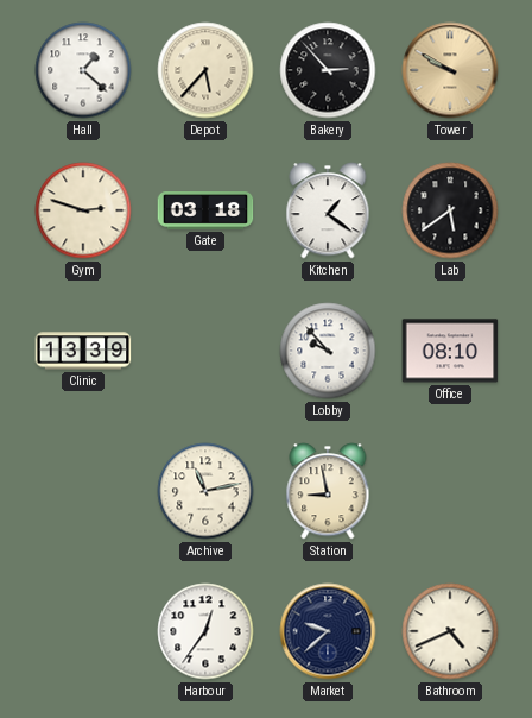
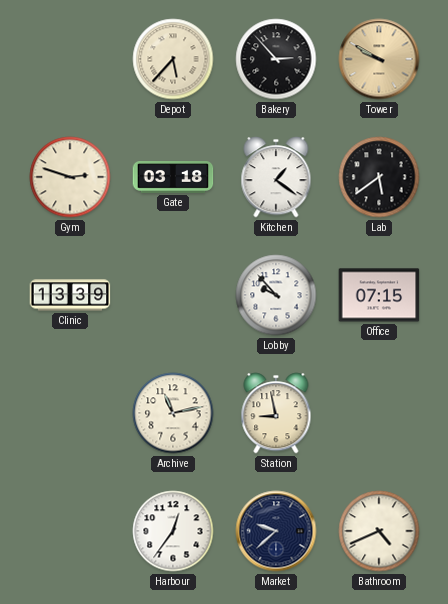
Hall: 1:22 -> none
Office: 08:10 -> 07:15
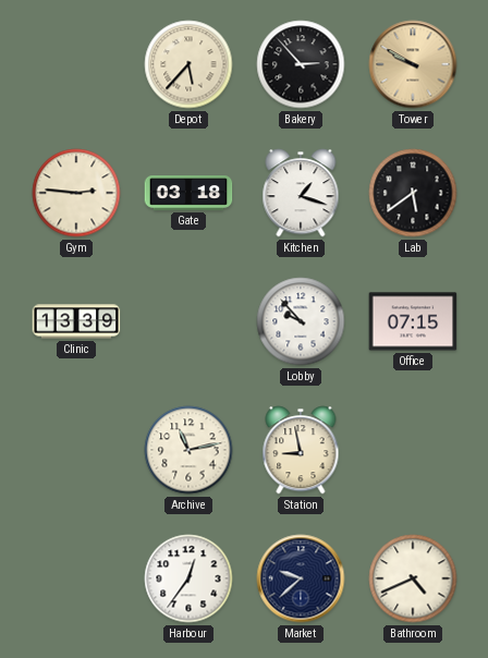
Gym: 2:48 -> 2:46
Kitchen: 1:21 -> 1:18
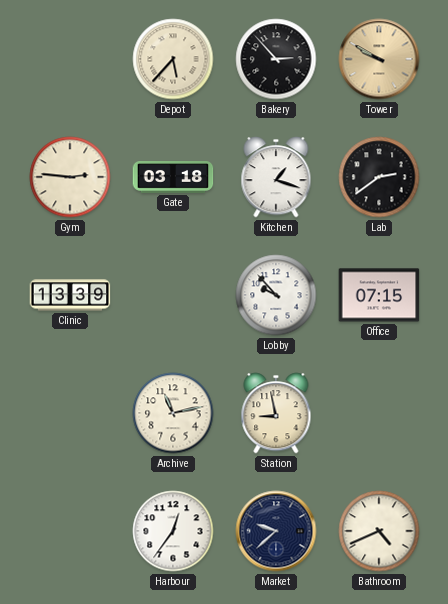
Lab: 5:39 -> 2:39
